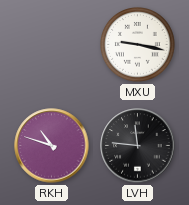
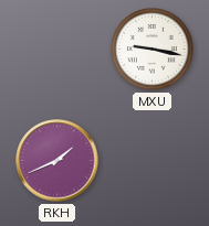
RKH: 10:48 -> 1:41
LVH: 11:46 -> none
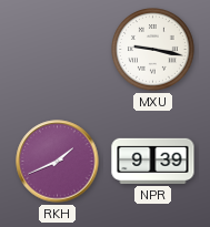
NPR: none -> 9:39
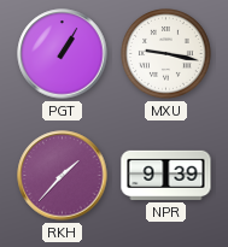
PGT: none -> 1:05
RKH: 1:41 -> 1:37
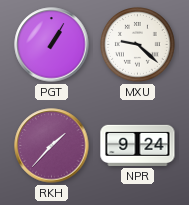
MXU: 9:17 -> 9:22
NPR: 9:39 -> 9:24
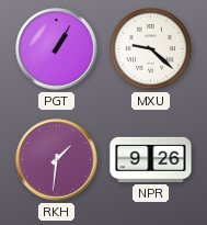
RKH: 1:37 -> 1:31
NPR: 9:24 -> 9:26
